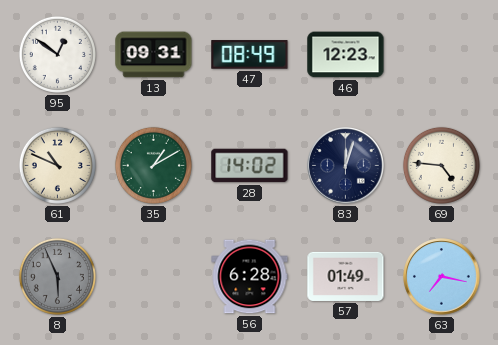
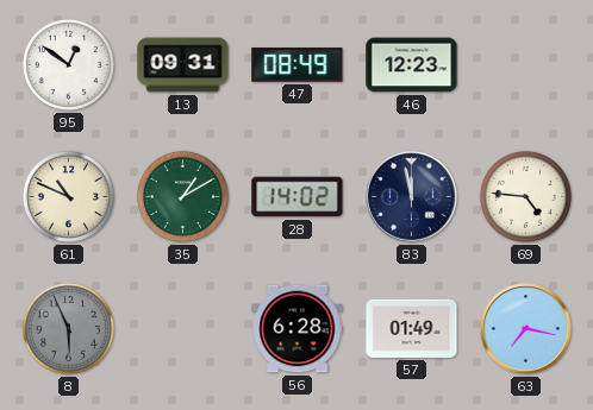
83: 12:03 -> 11:58
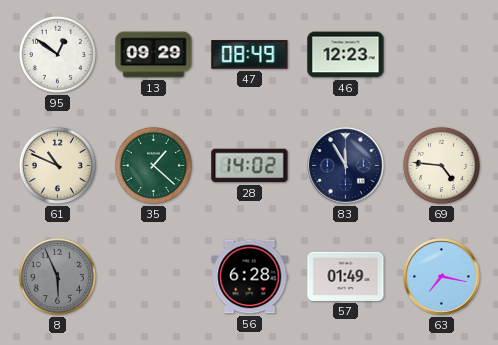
13: 09:31 -> 09:29
35: 1:10 -> 1:22
83: 11:58 -> 11:55
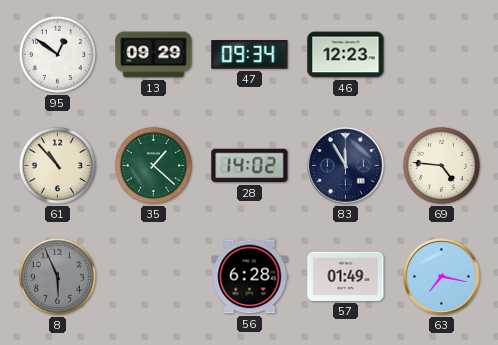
47: 08:49 -> 09:34
61: 10:49 -> 10:53
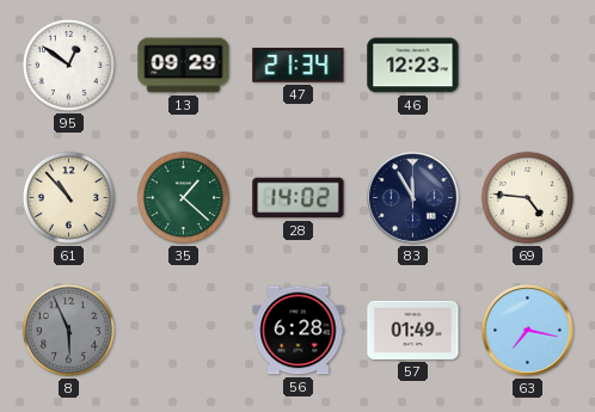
47: 09:34 -> 21:34
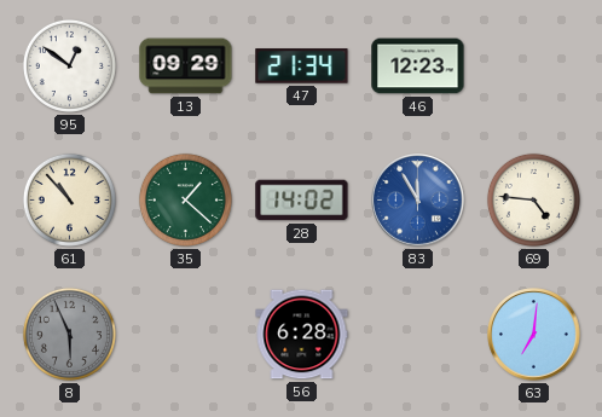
83 dial: navy -> blue
57: 01:49 -> none
63: 7:17 -> 7:01
